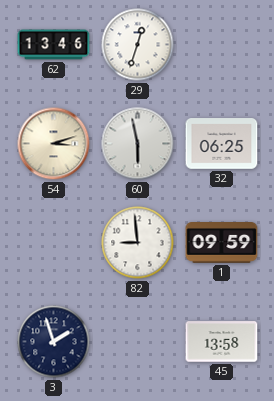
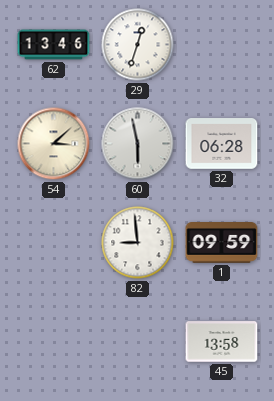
54: 3:12 -> 3:08
32: 06:25 -> 06:28
3: 1:57 -> none
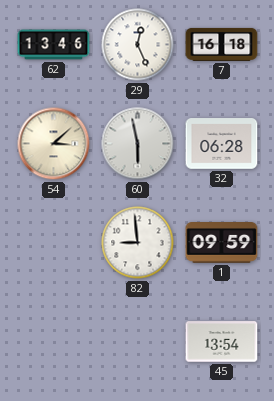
29: 12:33 -> 12:26
7: none -> 16:18
45: 13:58 -> 13:54
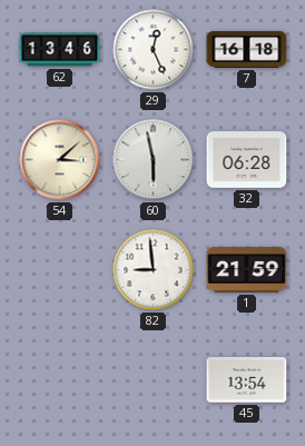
1: 09:59 -> 21:59
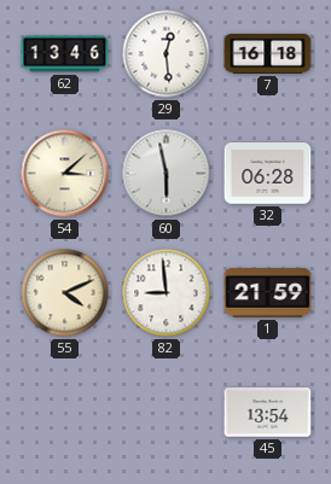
29: 12:26 -> 12:29
55: none -> 4:11
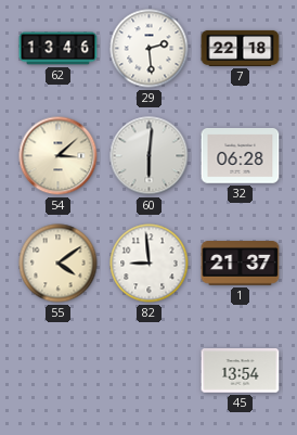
29: 12:29 -> 2:29
7: 16:18 -> 22:18
60: 5:58 -> 6:01
55: 4:11 -> 4:09
1: 21:59 -> 21:37
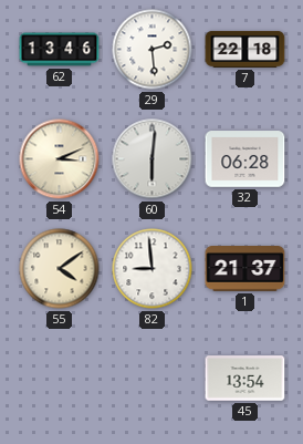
54: 3:08 -> 3:11
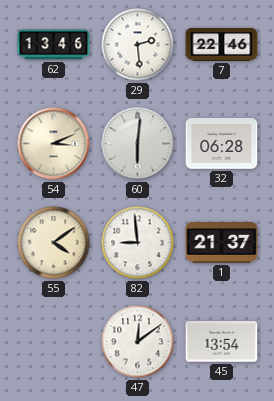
7: 22:18 -> 22:46
47: none -> 12:09
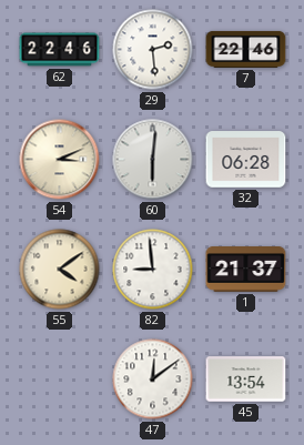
62: 13:46 -> 22:46
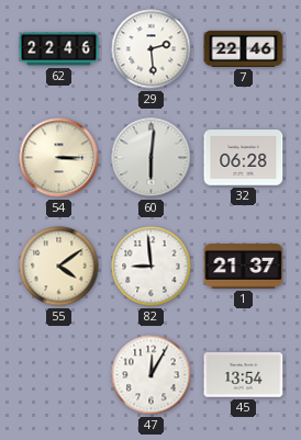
54: 3:11 -> 3:15
47: 12:09 -> 12:05
